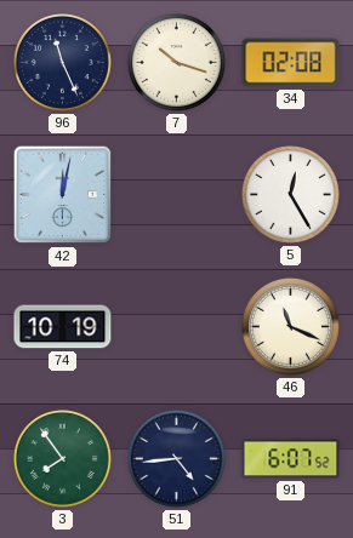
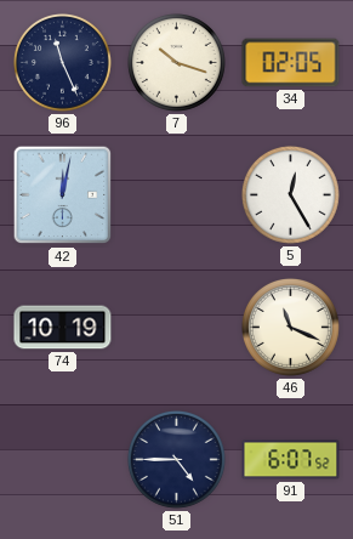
34: 02:08 -> 02:05
3: 7:54 -> none
51: 4:44 -> 4:45
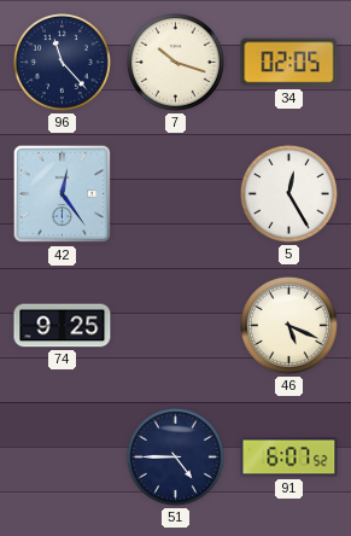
96: 11:26 -> 11:23
42: 12:02 -> 12:24
74: 10:19 -> 9:25
46: 11:19 -> 5:19
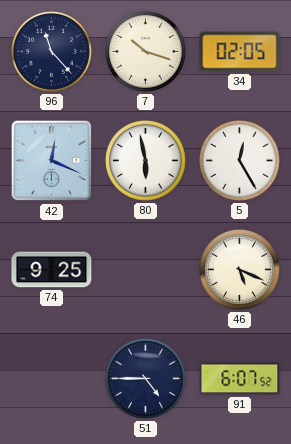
42: 12:24 -> 12:19
80: none -> 5:58
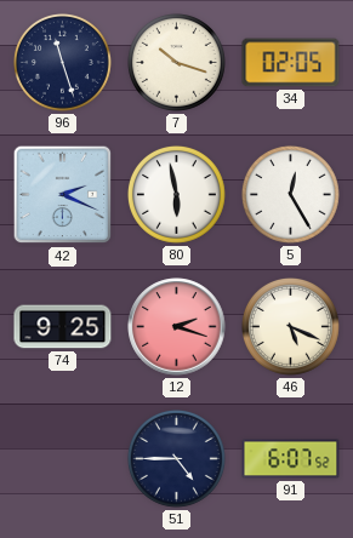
96: 11:23 -> 11:27
42: 12:19 -> 2:19
12: none -> 2:18
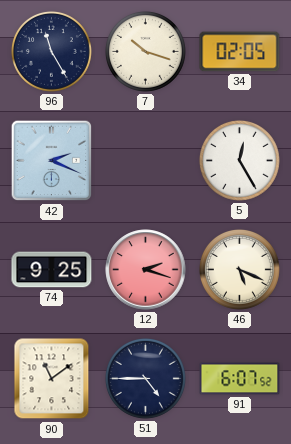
96: 11:27 -> 11:25
80: 5:58 -> none
90: none -> 11:09
